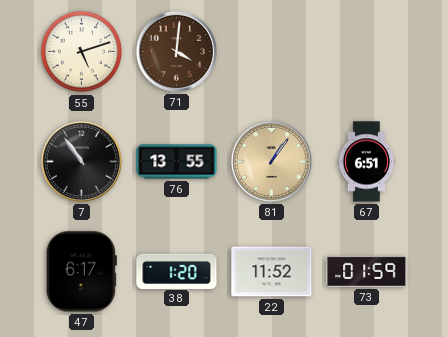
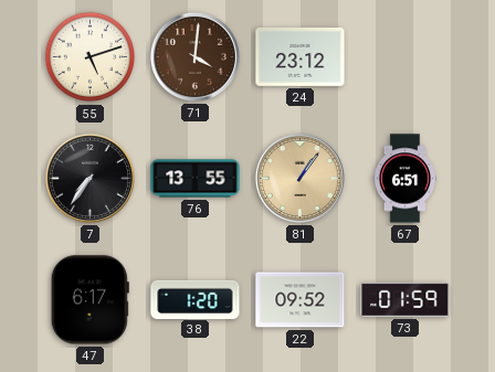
24: none -> 23:12
7: 10:54 -> 7:36
22: 11:52 -> 09:52
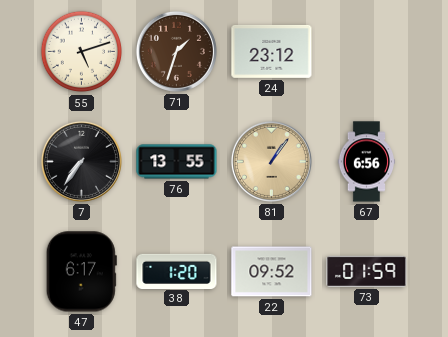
71: 4:01 -> 1:33
67: 6:51 -> 6:56
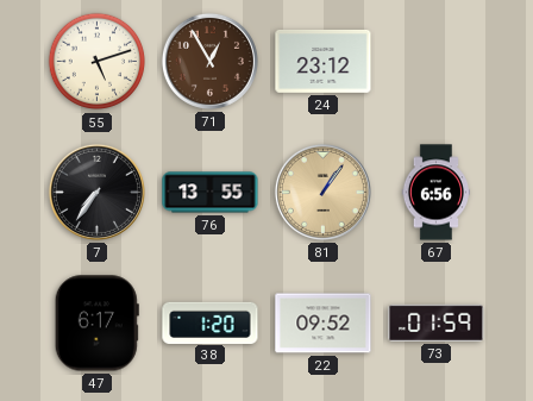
71: 1:33 -> 12:55
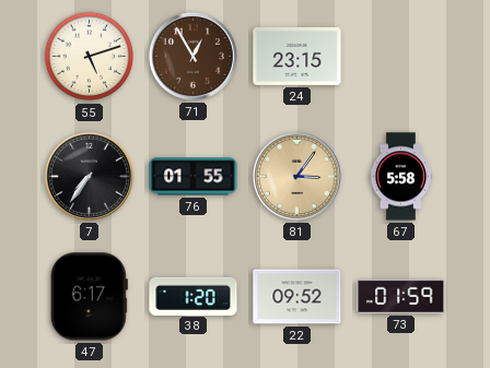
24: 23:12 -> 23:15
76: 13:55 -> 01:55
81: 1:06 -> 3:06
67: 6:56 -> 5:58
